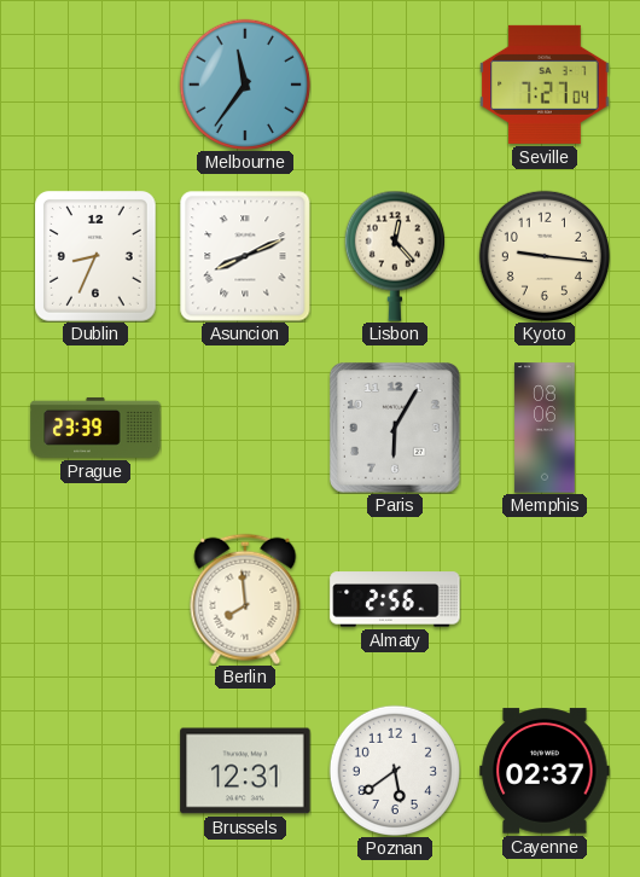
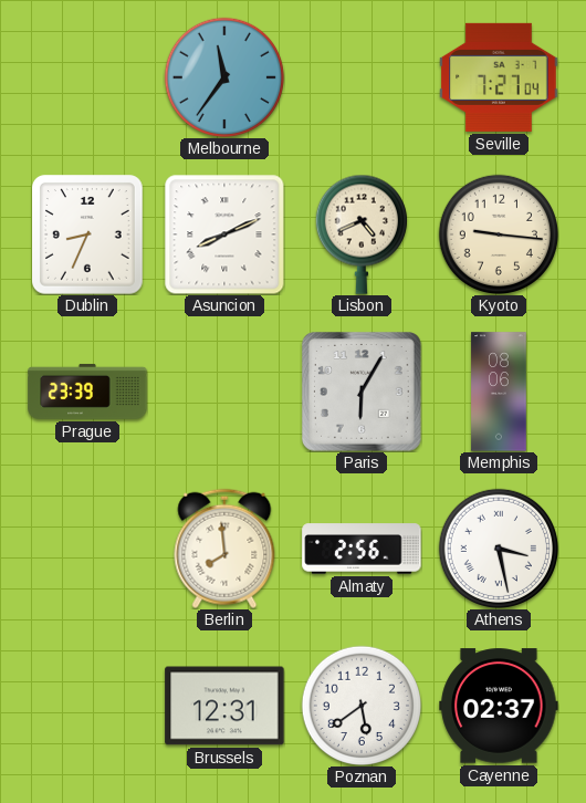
Lisbon: 12:23 -> 4:41
Athens: none -> 3:28
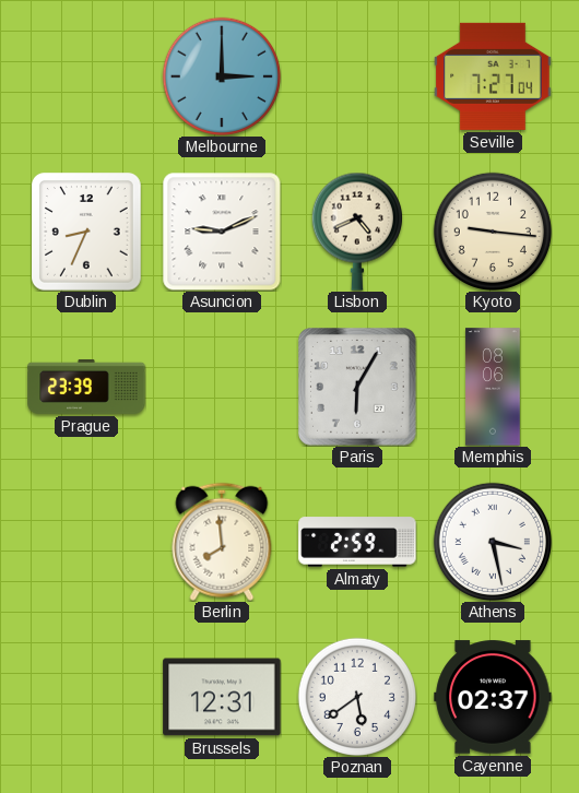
Melbourne: 11:36 -> 3:00
Asuncion: 8:11 -> 9:11
Almaty: 2:56 -> 2:59
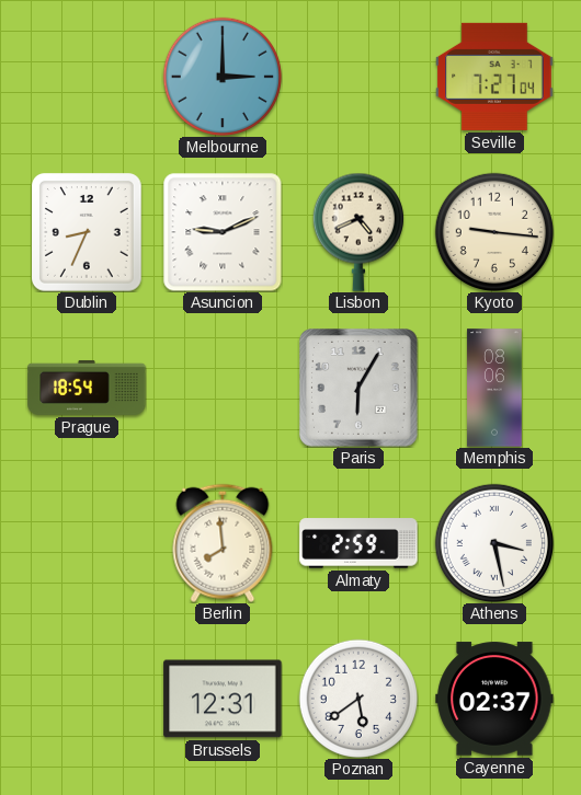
Prague: 23:39 -> 18:54
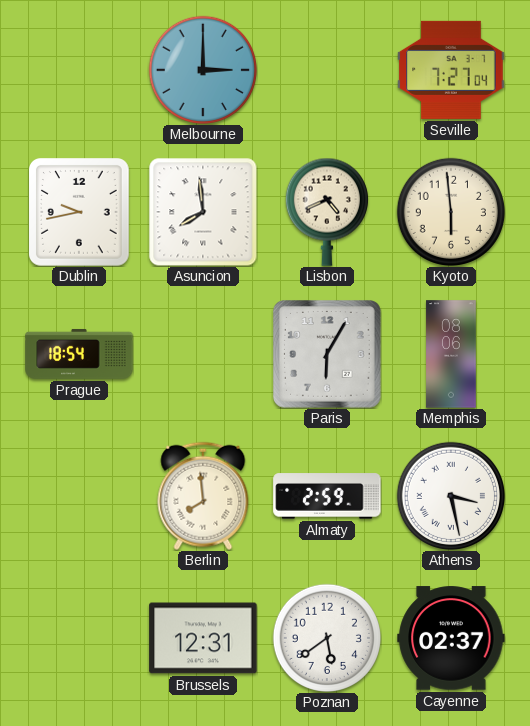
Dublin: 8:34 -> 9:43
Asuncion: 9:11 -> 7:59
Kyoto: 9:16 -> 5:59
